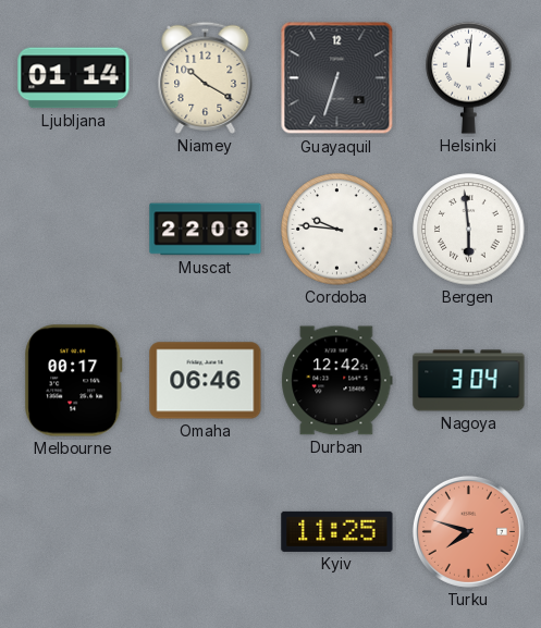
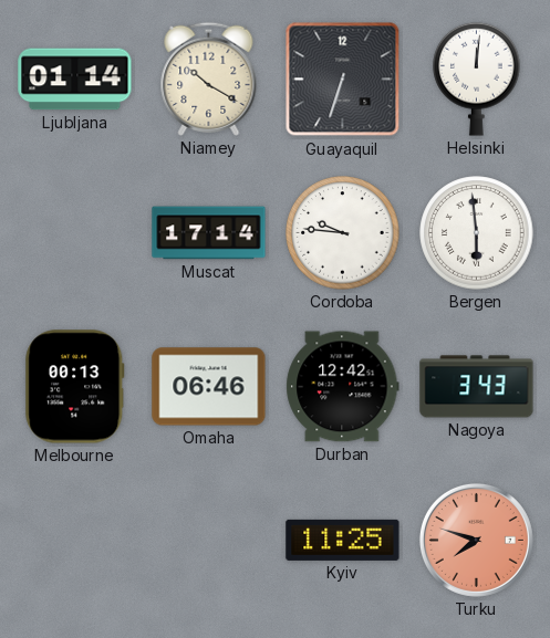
Muscat: 22:08 -> 17:14
Melbourne: 00:17 -> 00:13
Nagoya: 3:04 -> 3:43
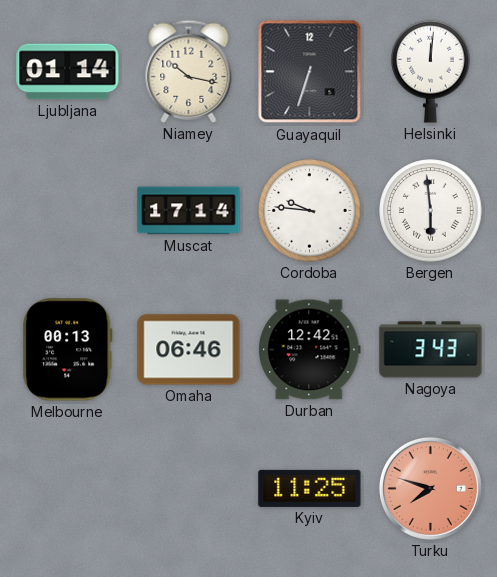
Niamey: 10:20 -> 10:17
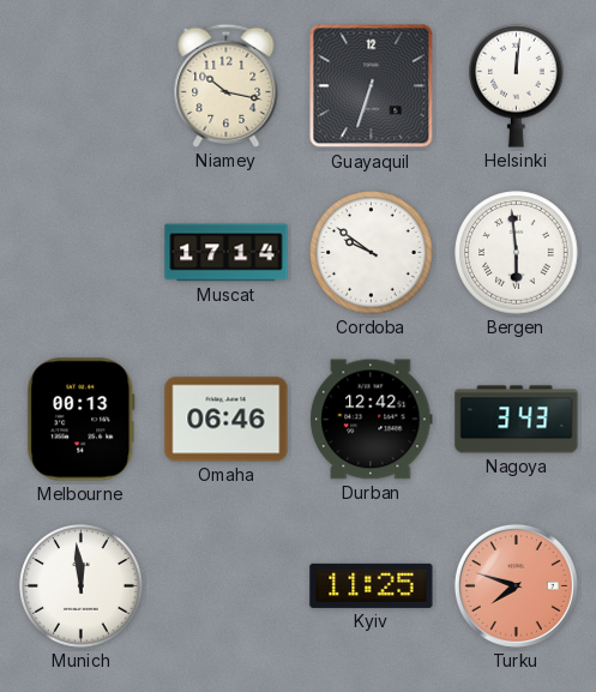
Ljubljana: 01:14 -> none
Cordoba: 9:46 -> 9:51
Munich: none -> 11:59
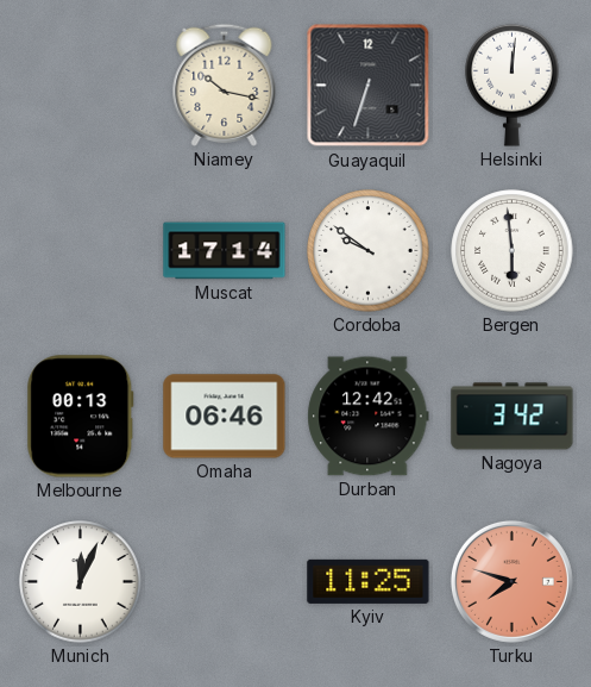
Nagoya: 3:43 -> 3:42
Munich: 11:59 -> 12:04
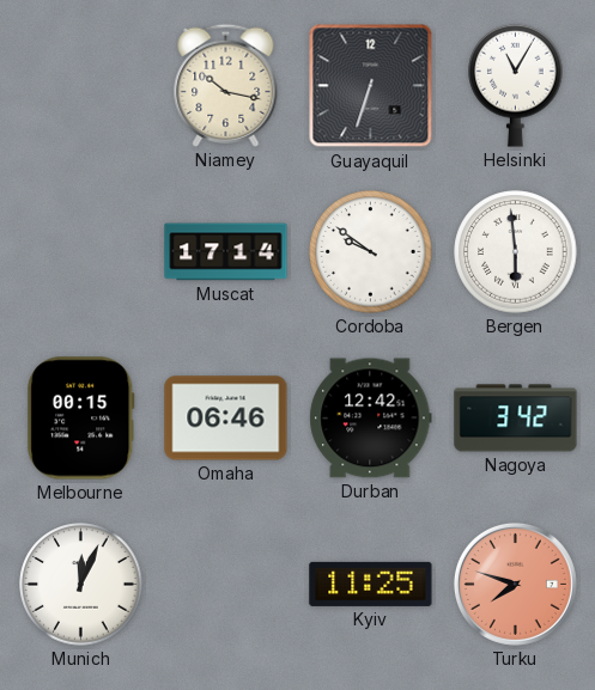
Helsinki: 12:01 -> 11:05
Melbourne: 00:13 -> 00:15
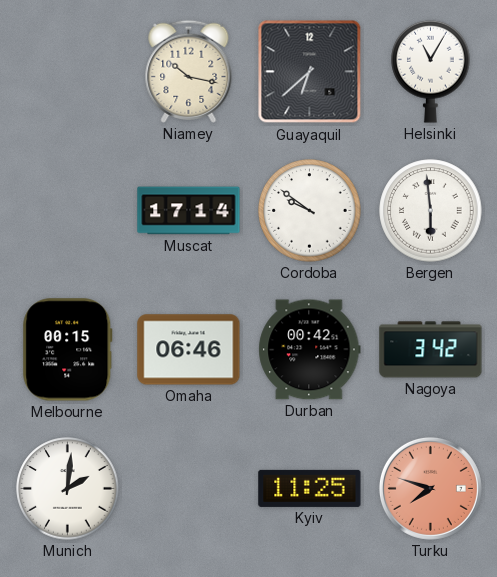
Guayaquil: 6:33 -> 6:38
Durban: 12:42 -> 00:42
Munich: 12:04 -> 2:01
